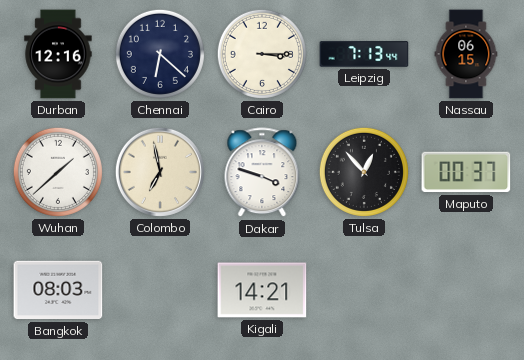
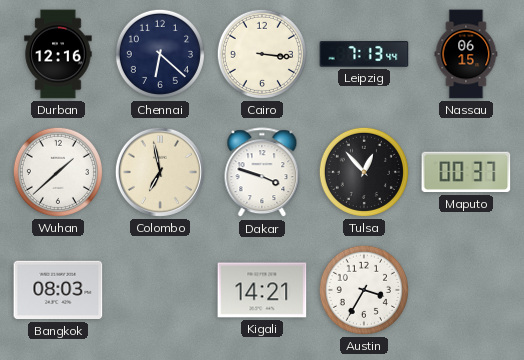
Cairo: 3:15 -> 3:16
Austin: none -> 3:35
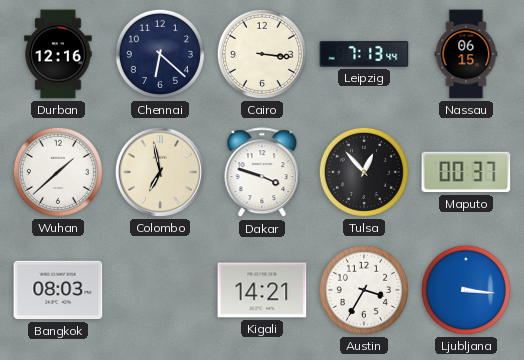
Ljubljana: none -> 3:16
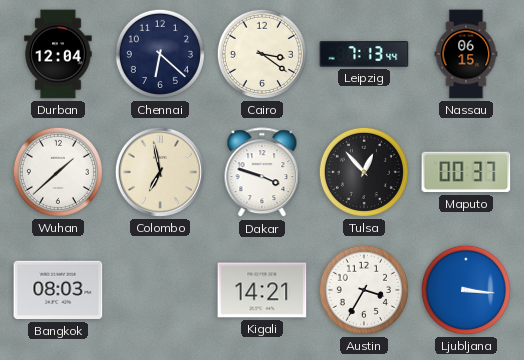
Durban: 12:16 -> 12:04
Cairo: 3:16 -> 3:21
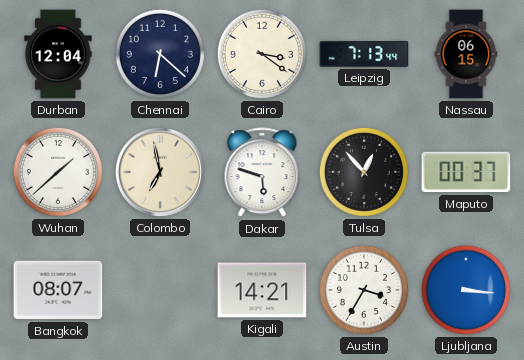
Dakar: 3:48 -> 5:48
Bangkok: 08:03 -> 08:07
